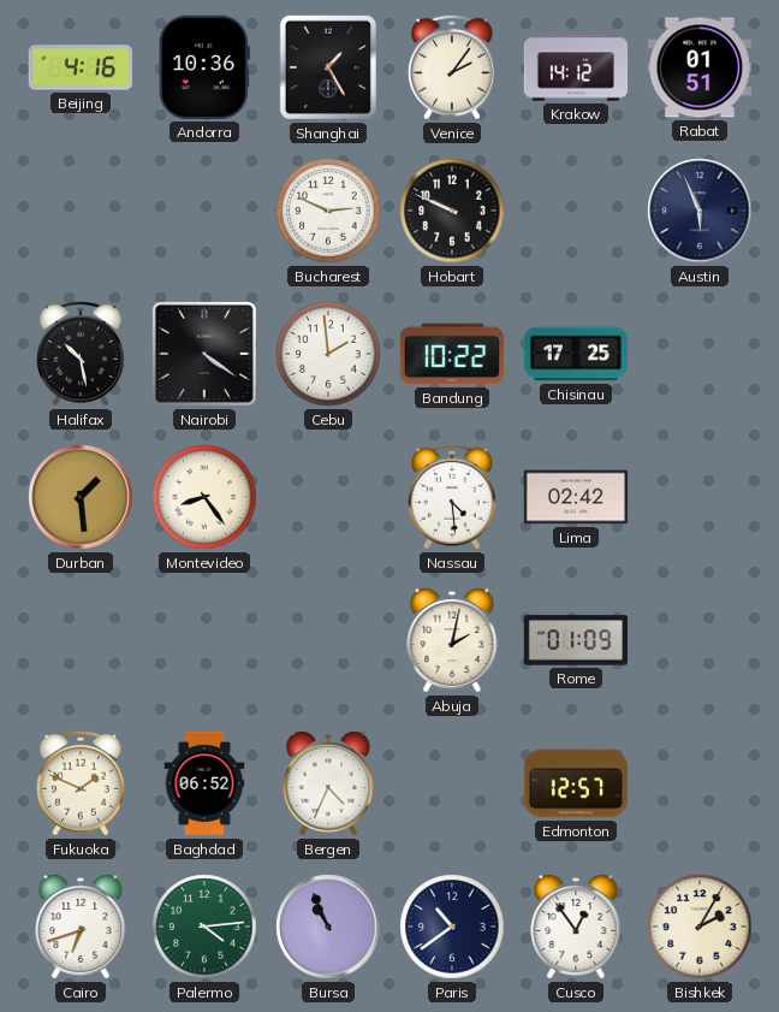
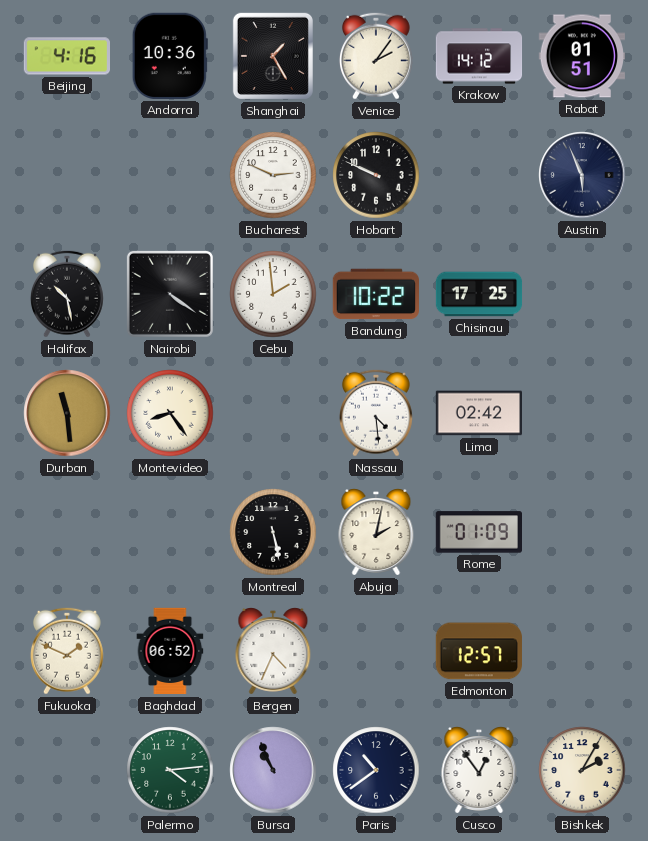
Durban: 1:29 -> 11:29
Montreal: none -> 5:28
Cairo: 6:42 -> none
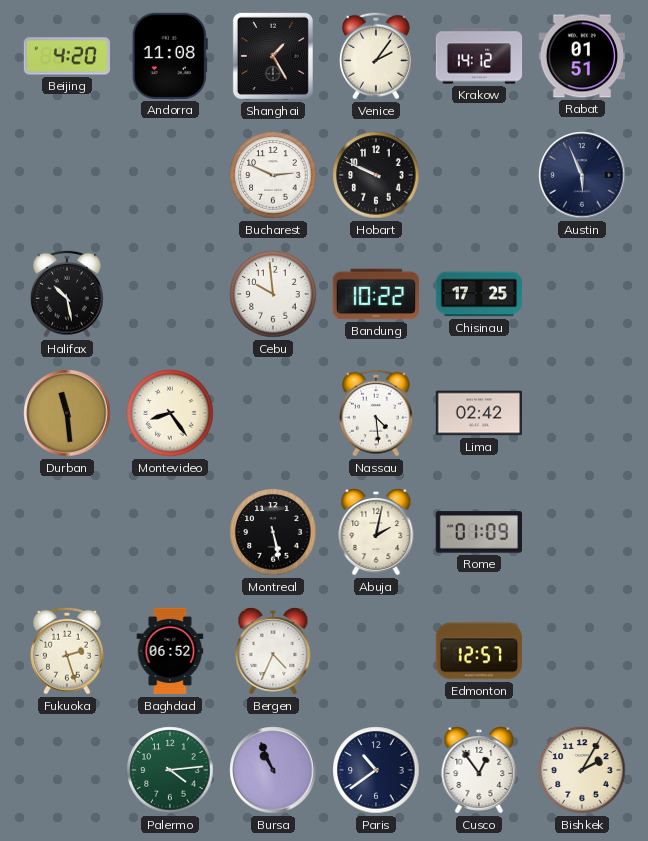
Beijing: 4:16 -> 4:20
Andorra: 10:36 -> 11:08
Nairobi: 4:21 -> none
Cebu: 1:59 -> 9:59
Fukuoka: 1:49 -> 2:27
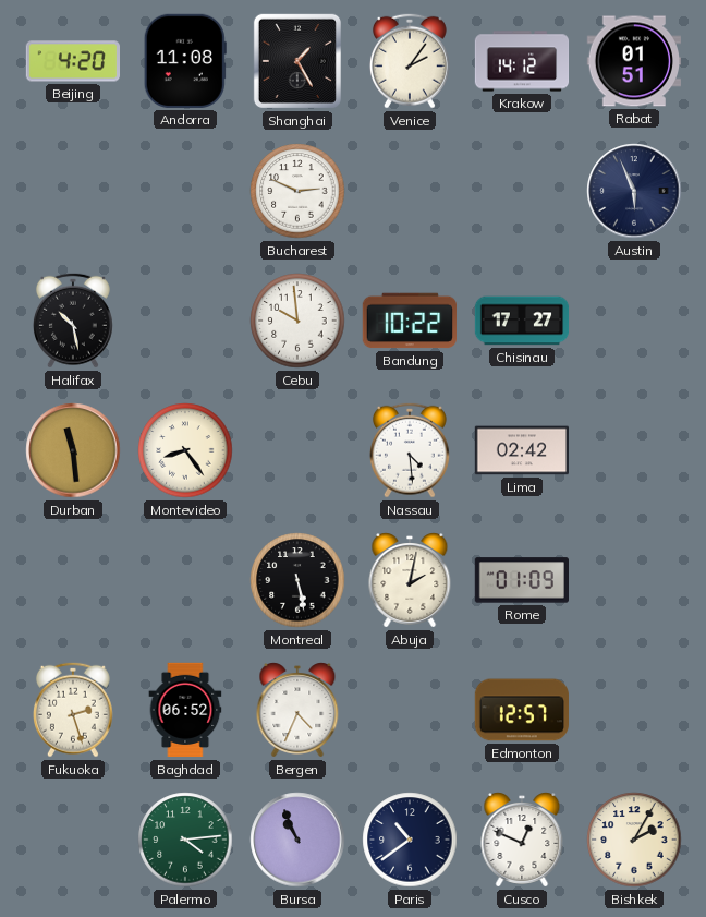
Hobart: 9:49 -> none
Chisinau: 17:25 -> 17:27
Cusco: 12:54 -> 12:49
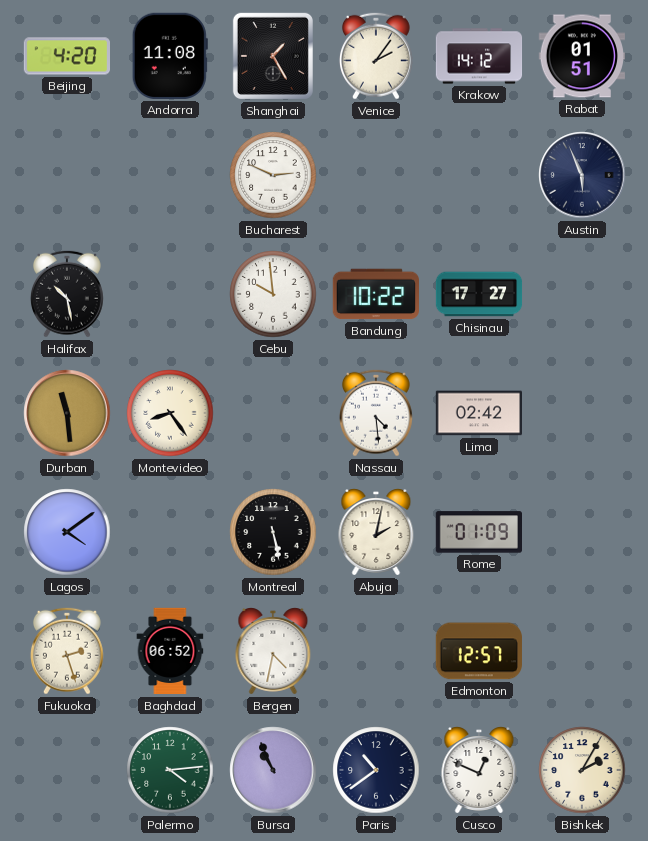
Lagos: none -> 4:09
Bergen: 4:34 -> 4:32
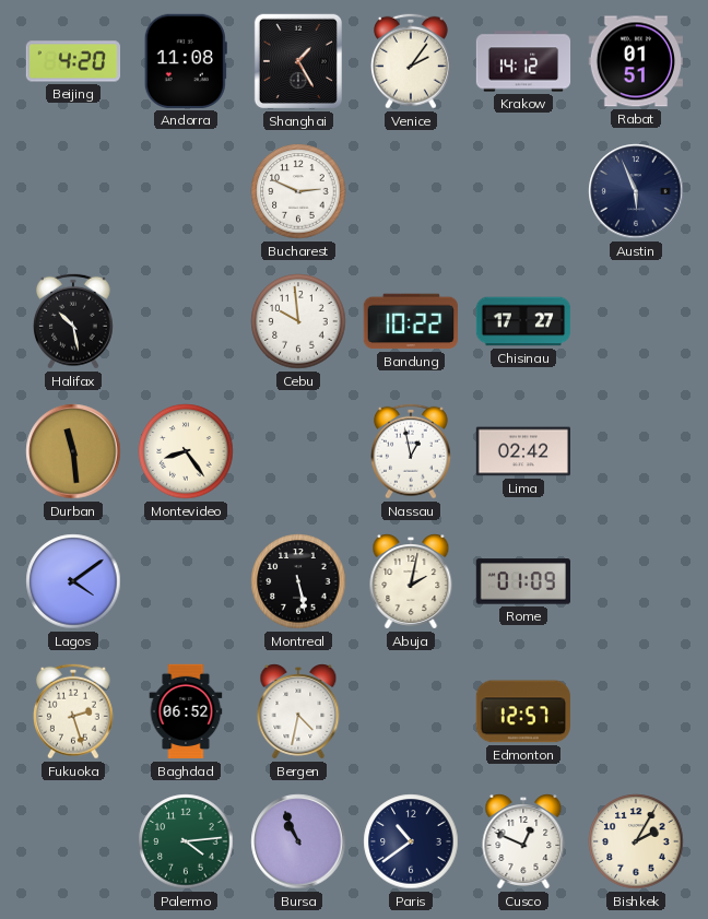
Nassau: 4:29 -> 12:58
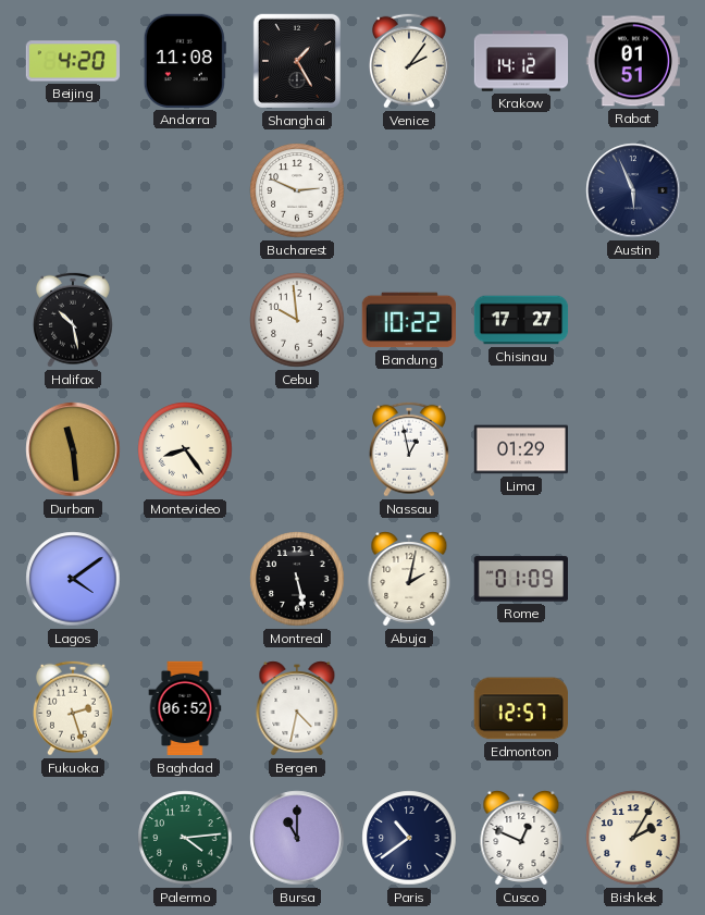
Lima: 02:42 -> 01:29
Bursa: 10:56 -> 11:00
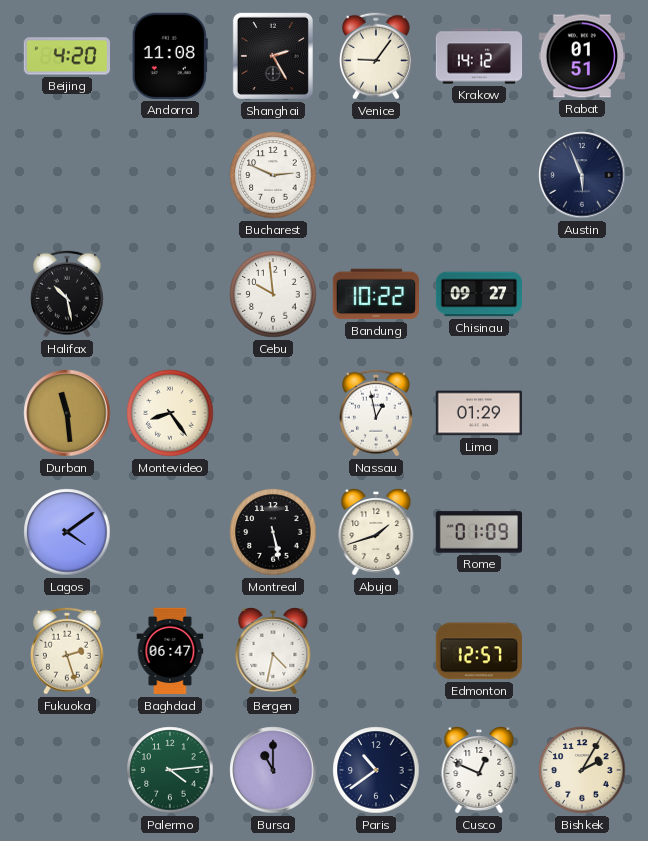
Shanghai: 1:25 -> 2:25
Venice: 2:06 -> 9:06
Chisinau: 17:27 -> 09:27
Abuja: 2:02 -> 1:42
Baghdad: 06:52 -> 06:47
